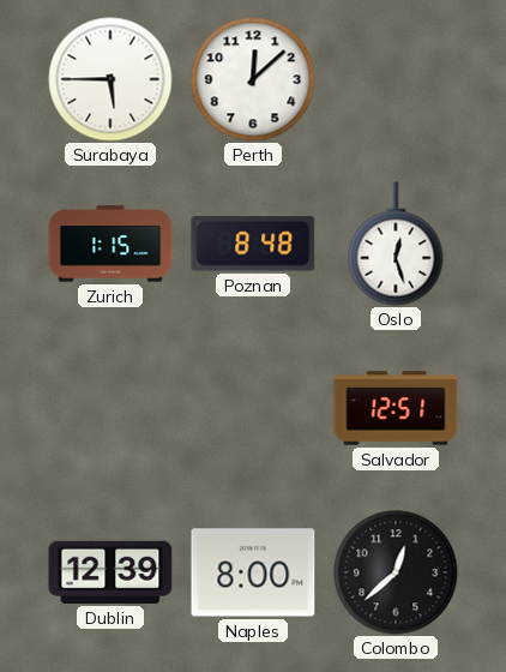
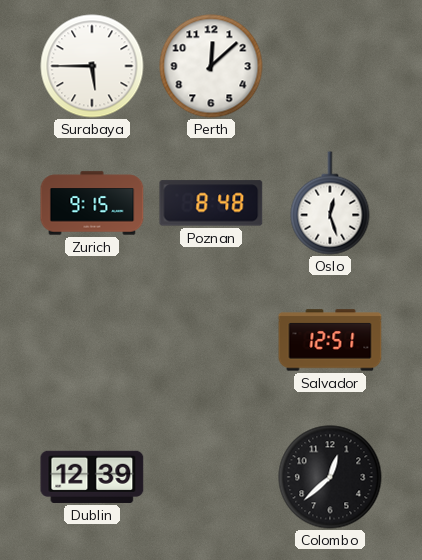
Zurich: 1:15 -> 9:15
Naples: 8:00 -> none
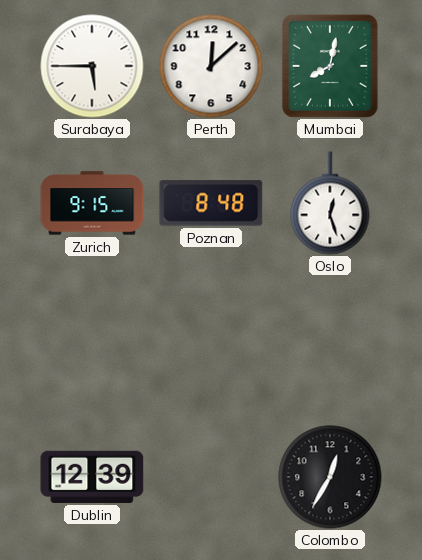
Mumbai: none -> 8:02
Salvador: 12:51 -> none
Colombo: 12:38 -> 12:35
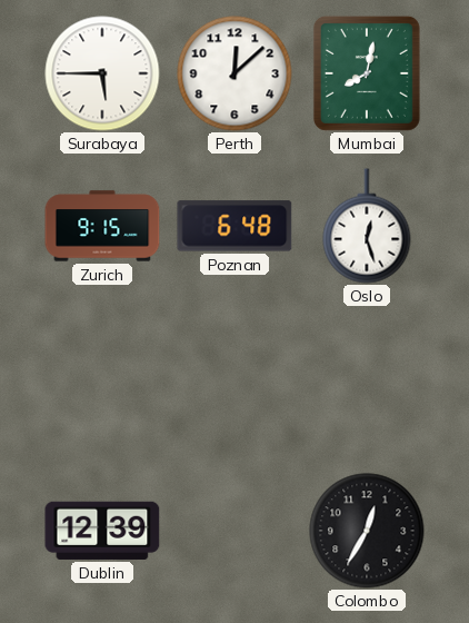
Poznan: 8:48 -> 6:48
